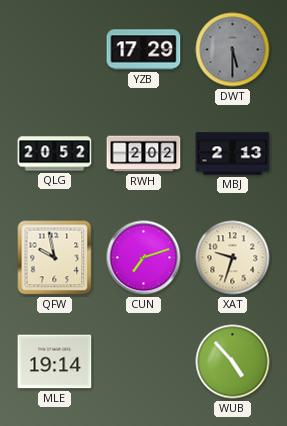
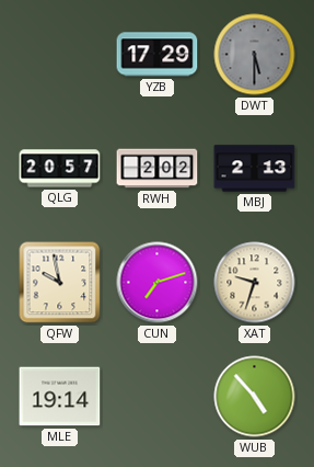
QLG: 20:52 -> 20:57
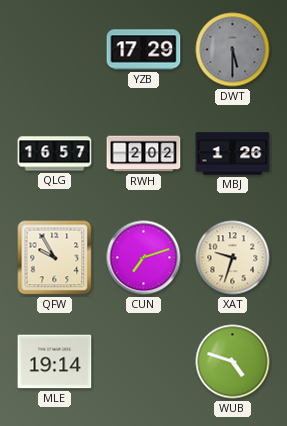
QLG: 20:57 -> 16:57
MBJ: 2:13 -> 1:26
QFW: 9:58 -> 9:55
WUB: 4:53 -> 4:48
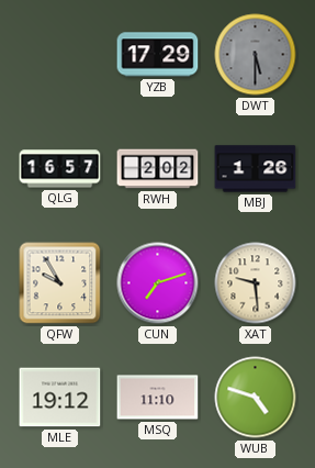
XAT: 9:33 -> 9:29
MLE: 19:14 -> 19:12
MSQ: none -> 11:10
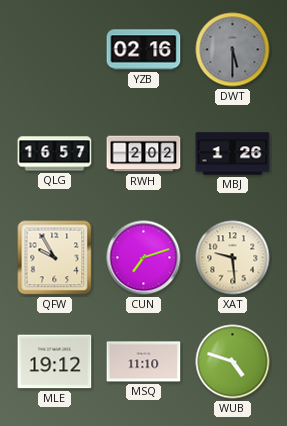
YZB: 17:29 -> 02:16
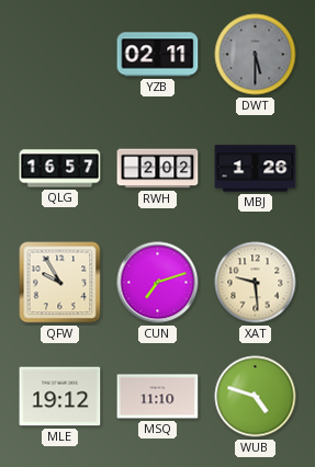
YZB: 02:16 -> 02:11
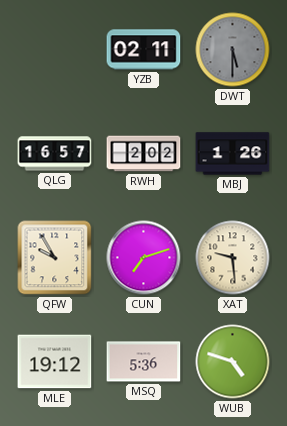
MSQ: 11:10 -> 5:36
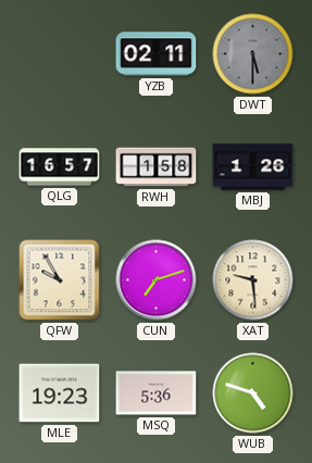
RWH: 2:02 -> 1:58
MLE: 19:12 -> 19:23
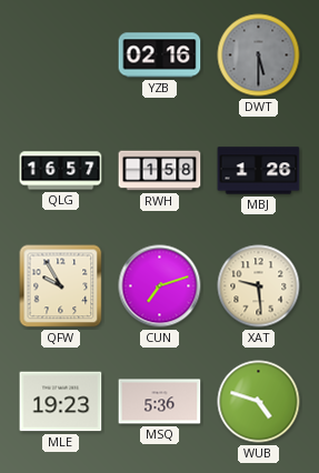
YZB: 02:11 -> 02:16
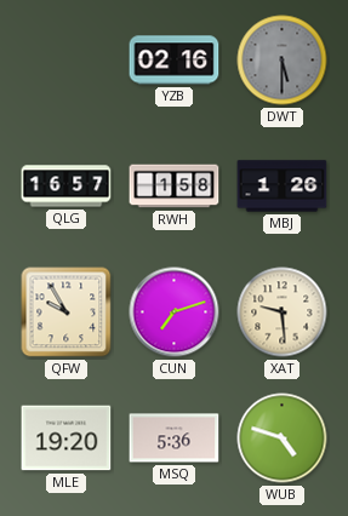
MLE: 19:23 -> 19:20
